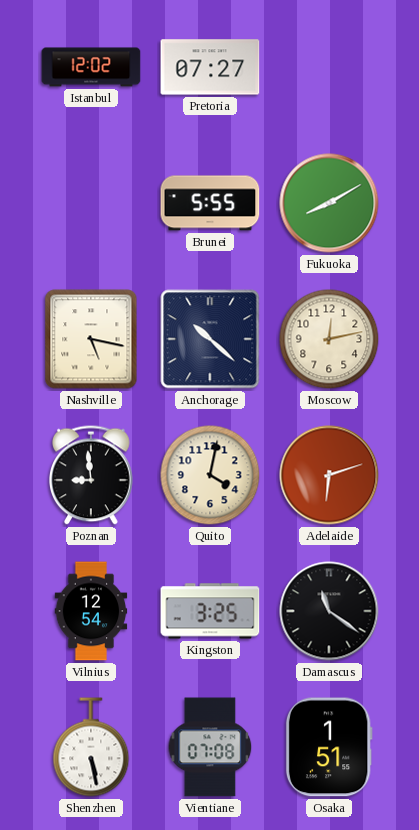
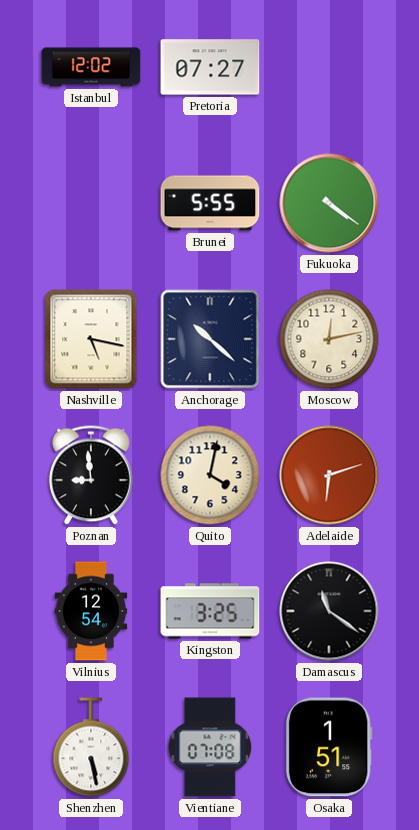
Fukuoka: 8:10 -> 4:21
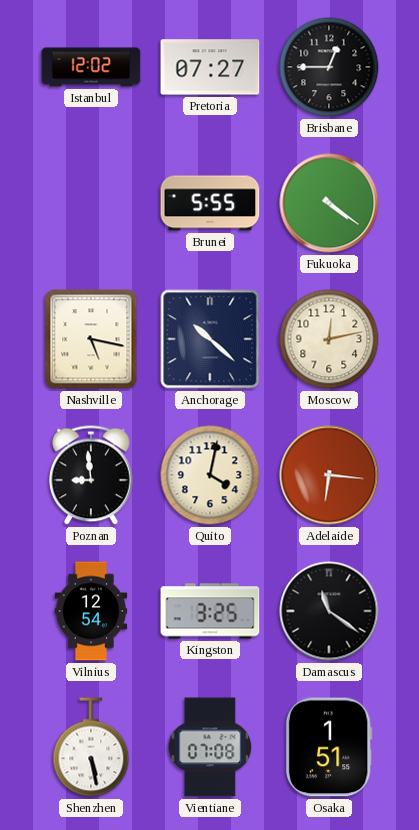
Brisbane: none -> 12:45
Adelaide: 6:12 -> 6:16
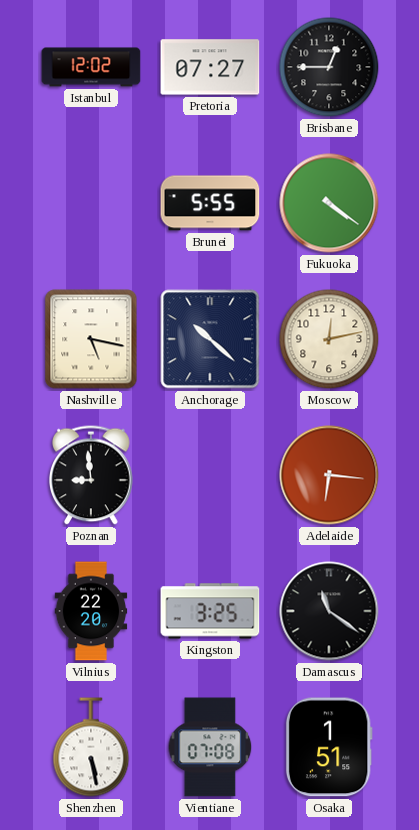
Quito: 4:02 -> none
Vilnius: 12:54 -> 22:20
